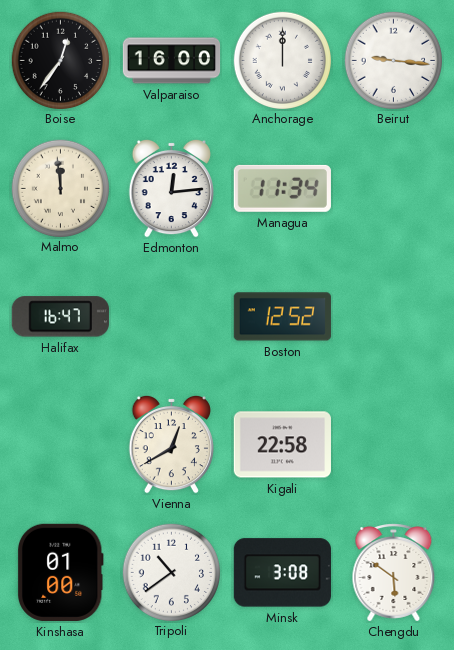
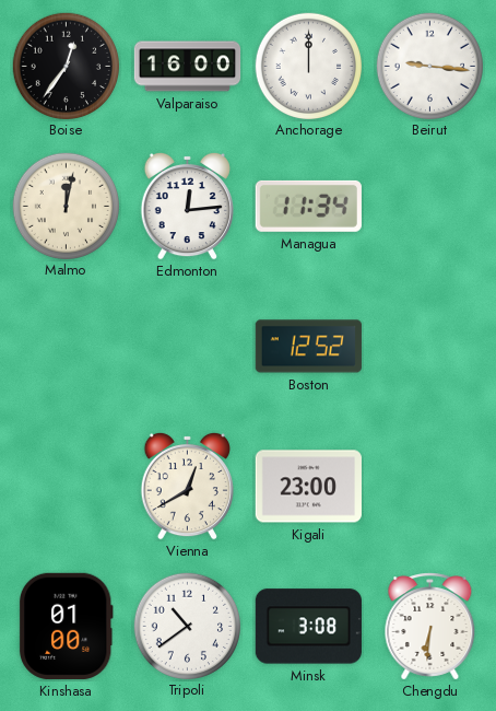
Malmo: 11:59 -> 12:02
Halifax: 16:47 -> none
Kigali: 22:58 -> 23:00
Chengdu: 5:51 -> 6:31
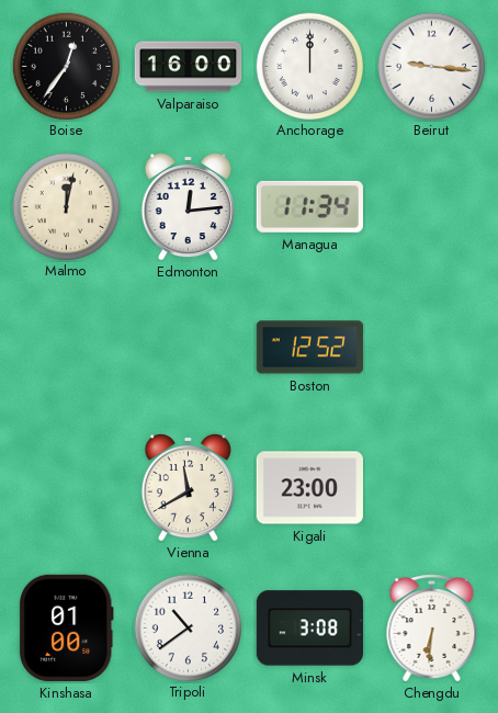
Vienna: 12:40 -> 11:40
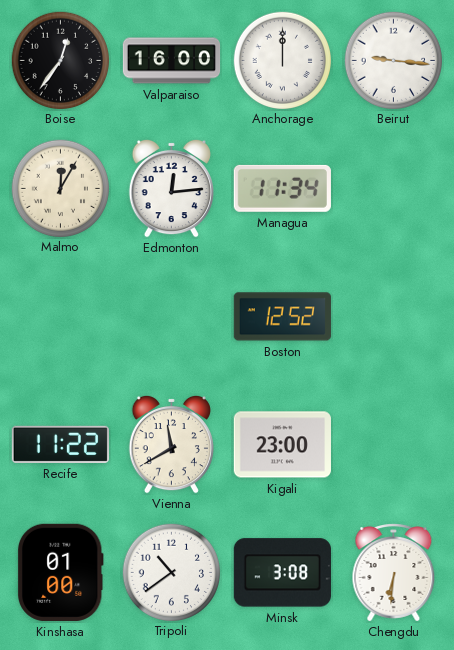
Malmo: 12:02 -> 12:05
Recife: none -> 11:22
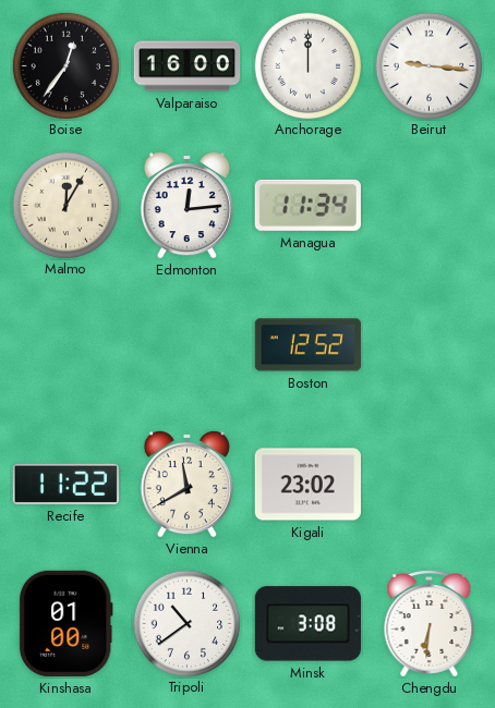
Kigali: 23:00 -> 23:02
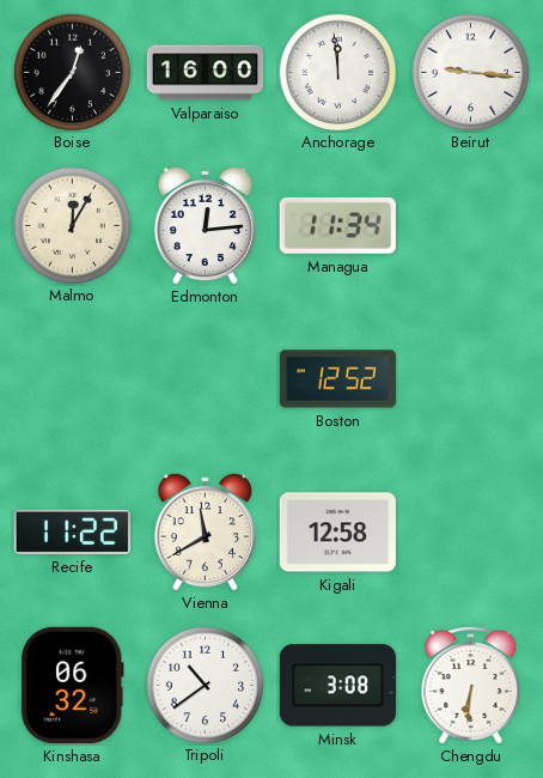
Anchorage: 12:00 -> 11:59
Kigali: 23:02 -> 12:58
Kinshasa: 01:00 -> 06:32
